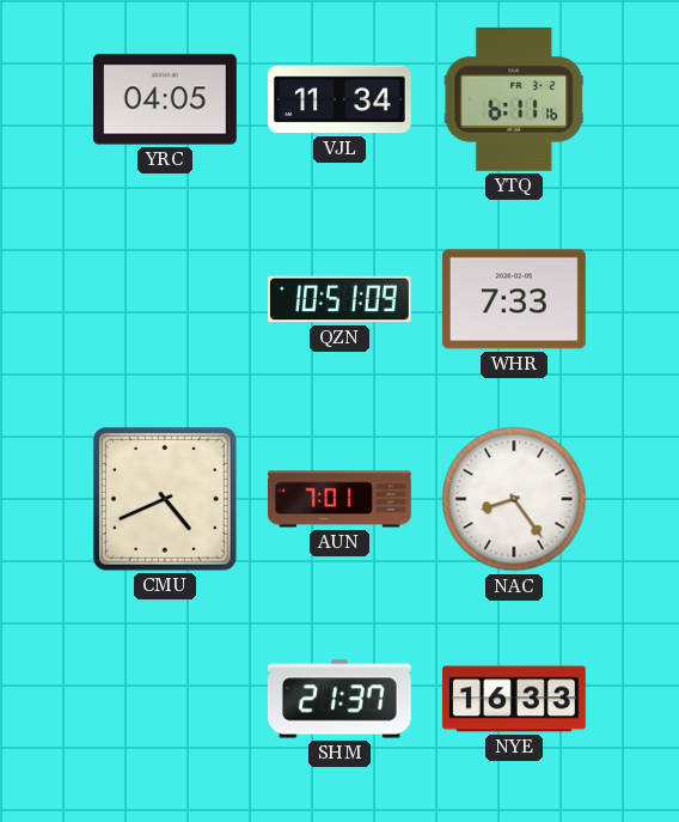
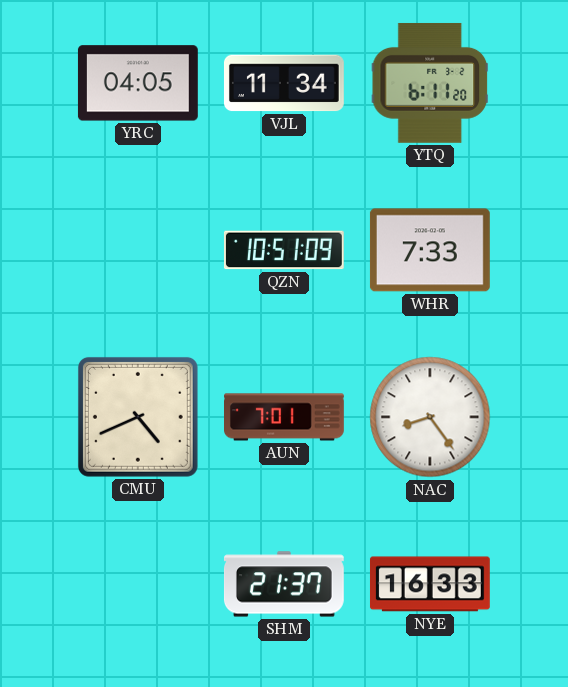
YTQ: 6:11:16 -> 6:11:20
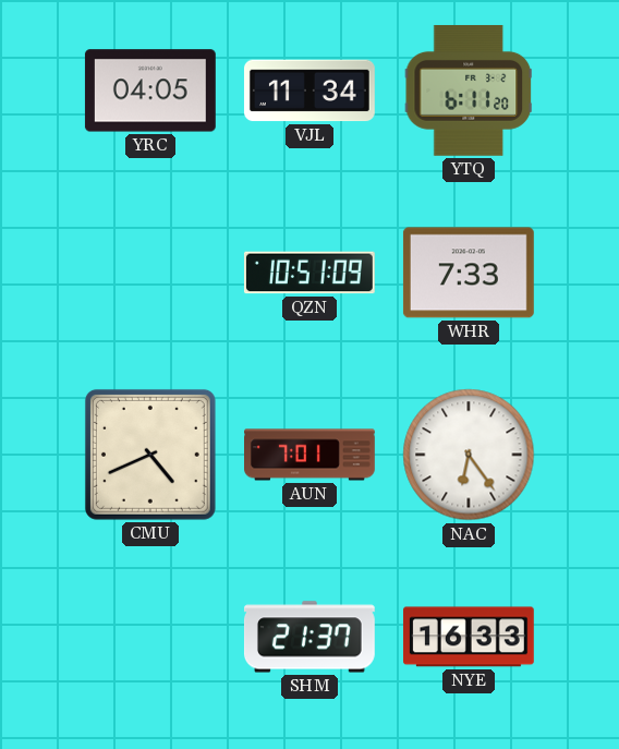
NAC: 8:24 -> 6:24
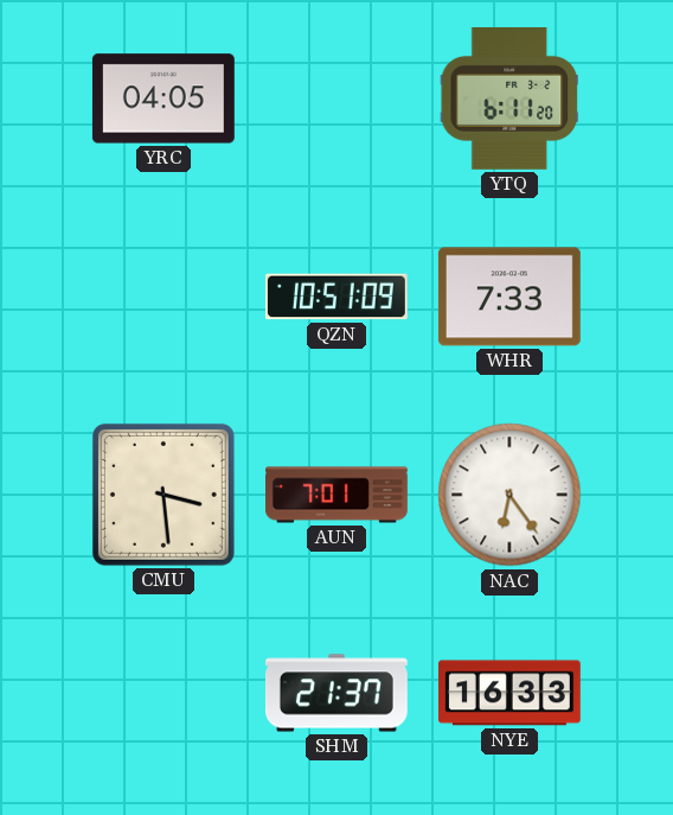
VJL: 11:34 -> none
CMU: 4:41 -> 3:29
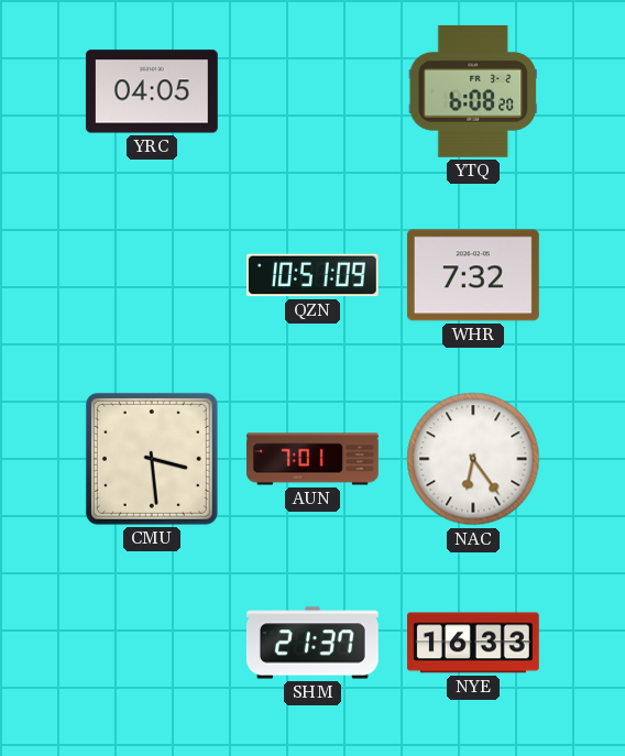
YTQ: 6:11 -> 6:08
WHR: 7:33 -> 7:32
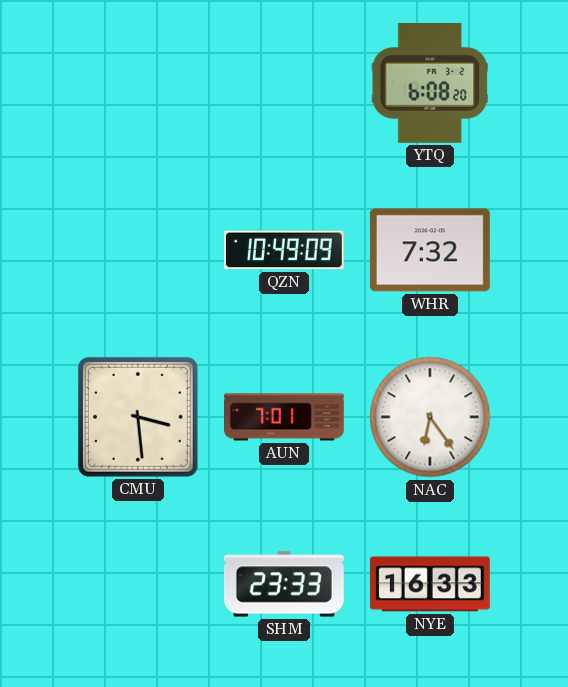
YRC: 04:05 -> none
QZN: 10:51 -> 10:49
SHM: 21:37 -> 23:33
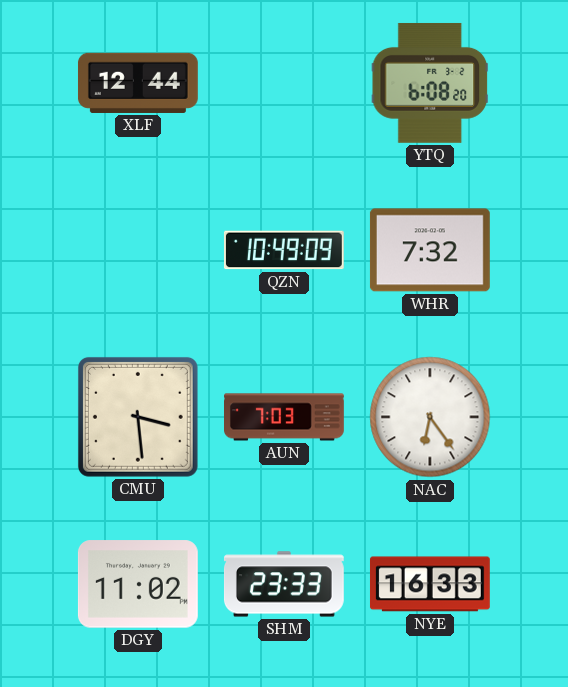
XLF: none -> 12:44
AUN: 7:01 -> 7:03
DGY: none -> 11:02
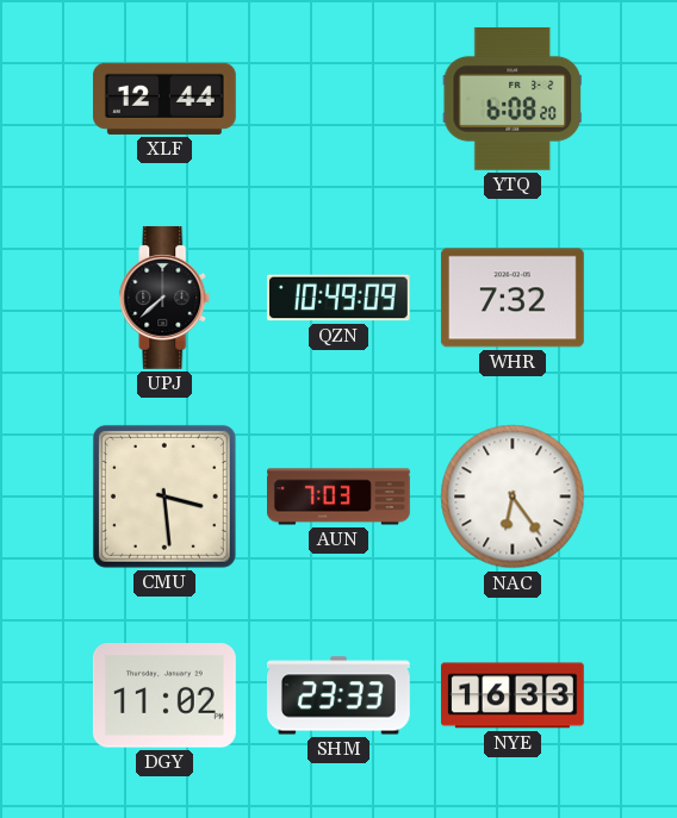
UPJ: none -> 7:38
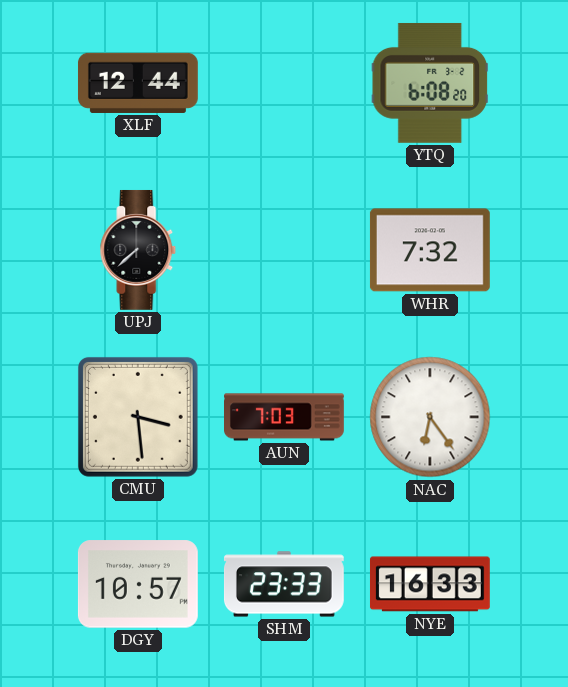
QZN: 10:49 -> none
DGY: 11:02 -> 10:57
